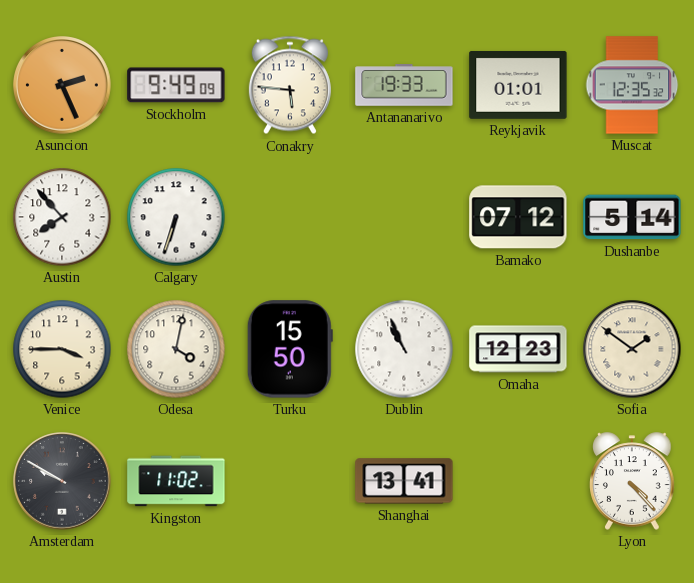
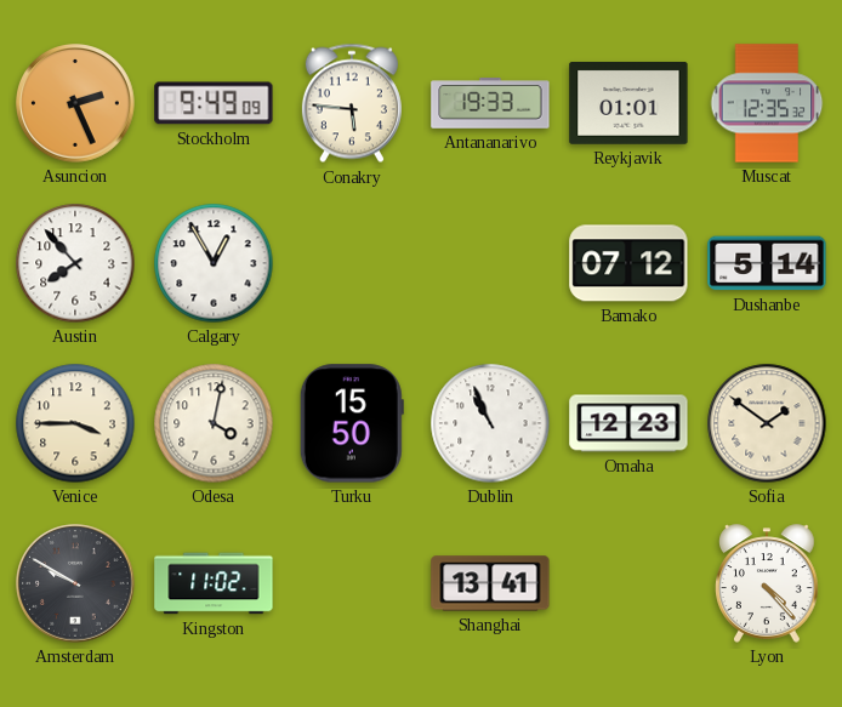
Calgary: 6:33 -> 12:55
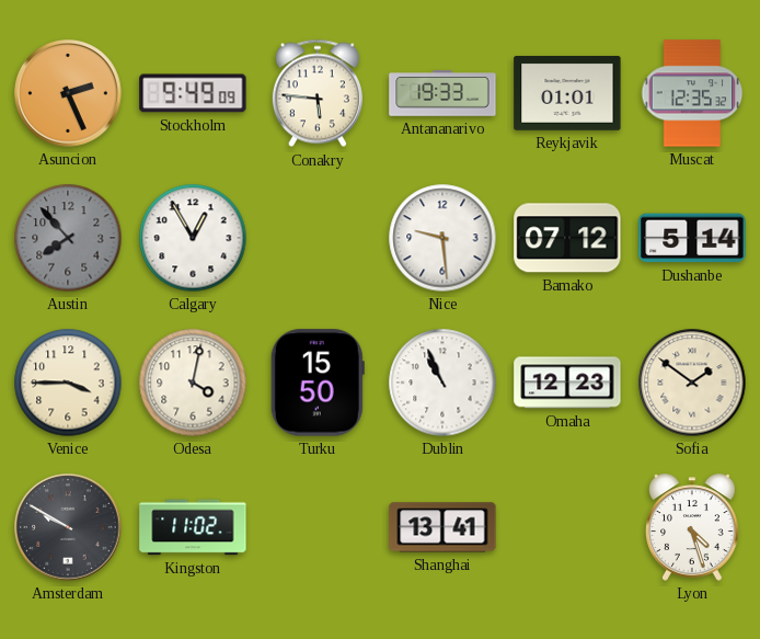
Austin dial: white -> grey
Nice: none -> 9:29
Lyon: 4:23 -> 4:27
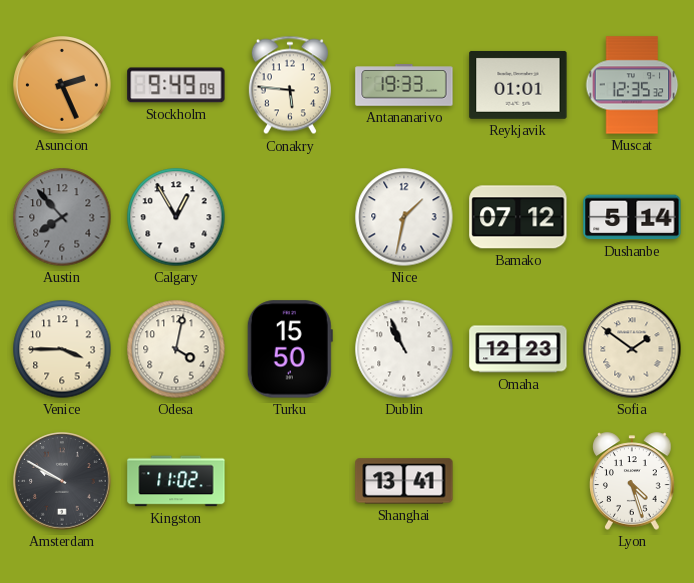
Nice: 9:29 -> 1:32
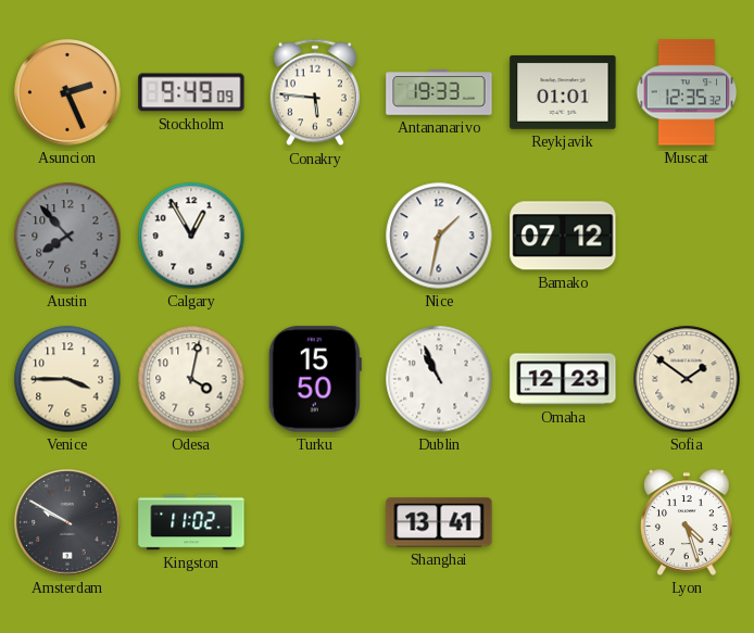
Dushanbe: 5:14 -> none
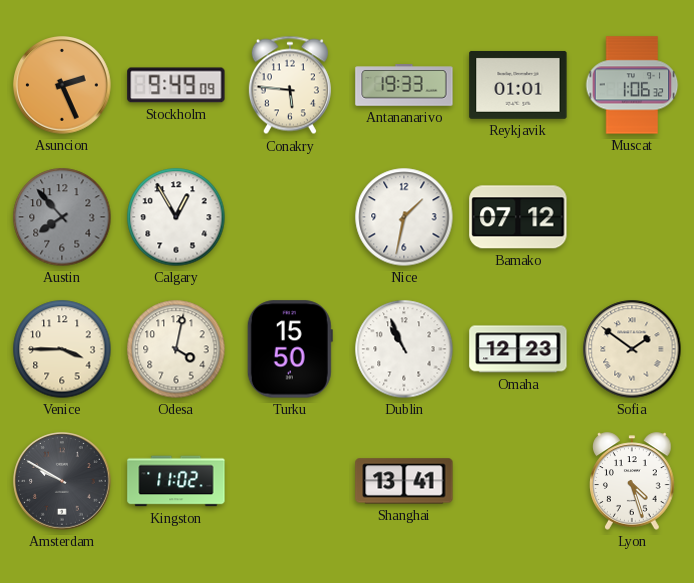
Muscat: 12:35 -> 1:06
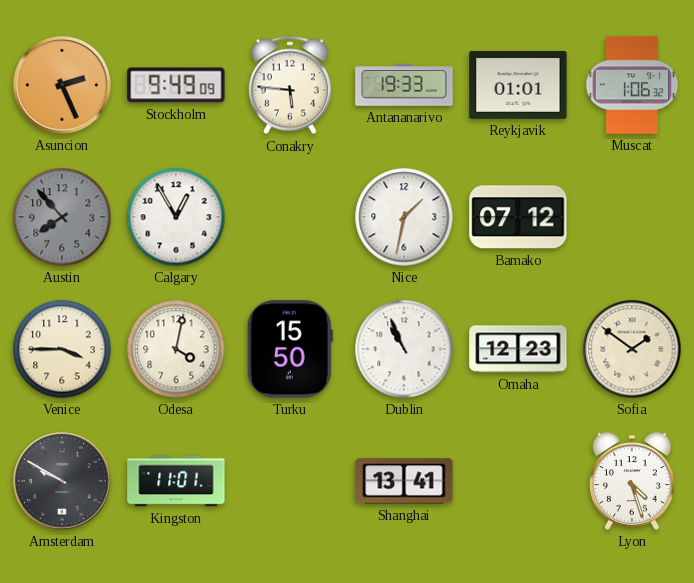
Kingston: 11:02 -> 11:01
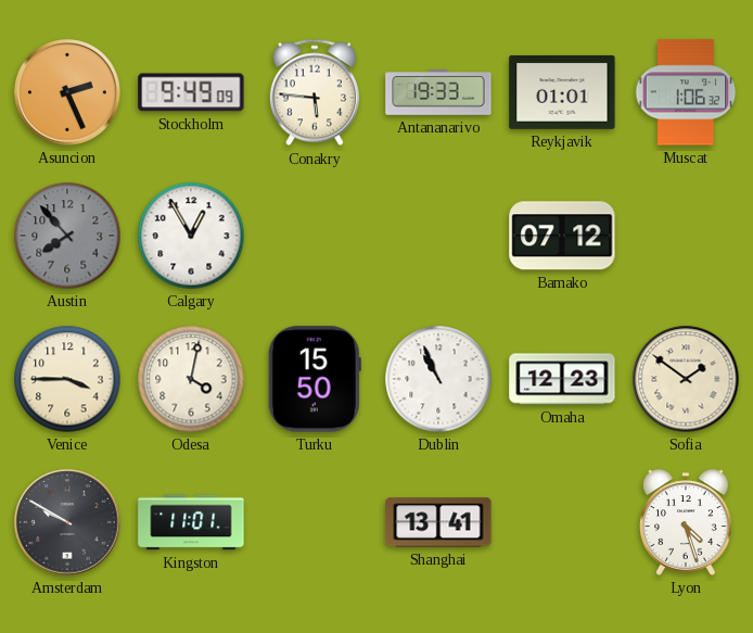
Nice: 1:32 -> none
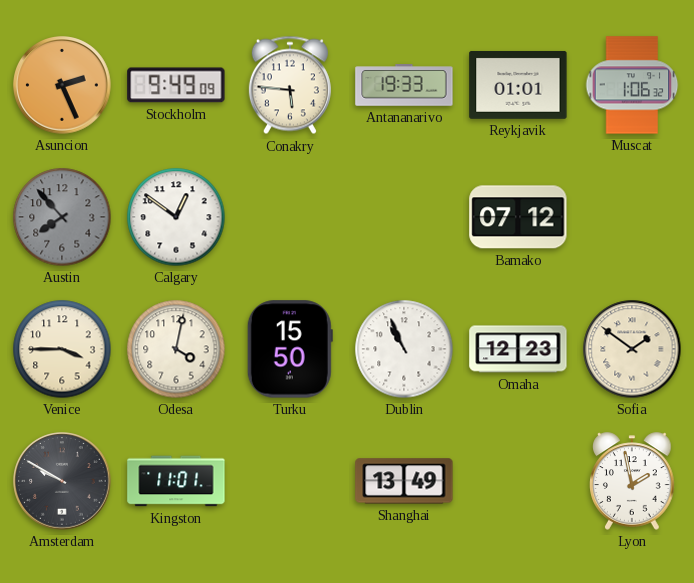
Calgary: 12:55 -> 12:51
Shanghai: 13:41 -> 13:49
Lyon: 4:27 -> 1:58
